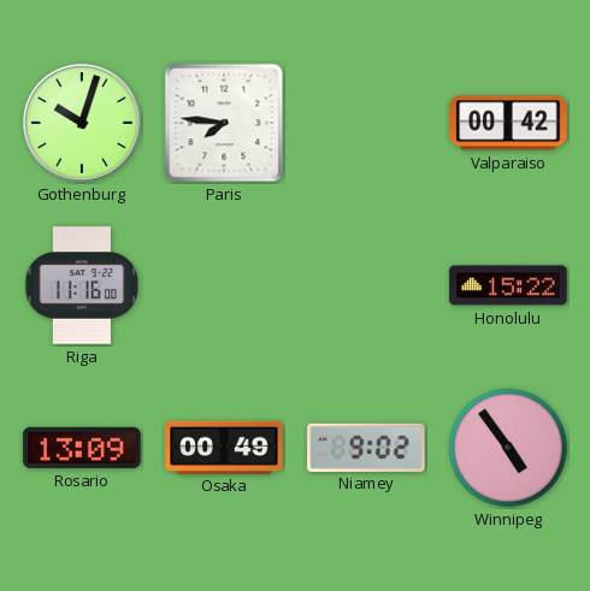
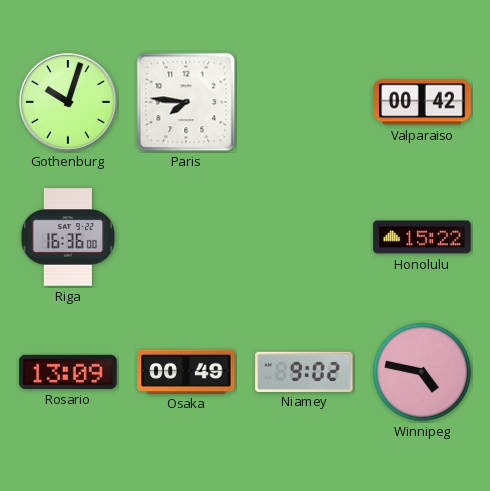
Riga: 11:16 -> 16:36
Winnipeg: 4:54 -> 4:47
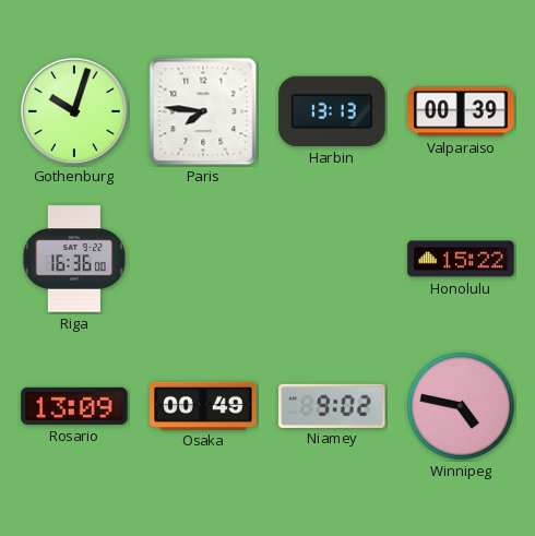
Harbin: none -> 13:13
Valparaiso: 00:42 -> 00:39
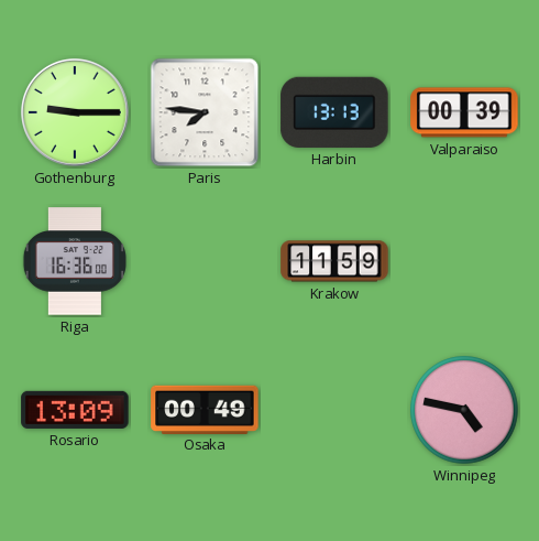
Gothenburg: 10:03 -> 9:15
Krakow: none -> 11:59
Honolulu: 15:22 -> none
Niamey: 9:02 -> none
